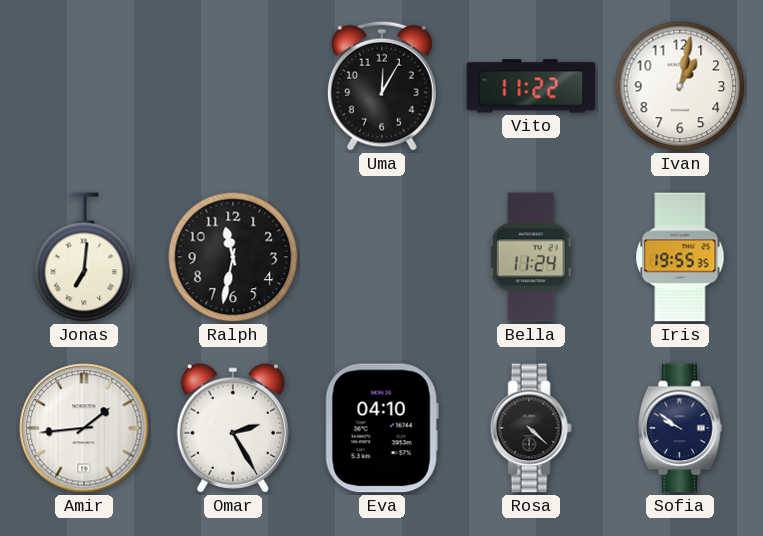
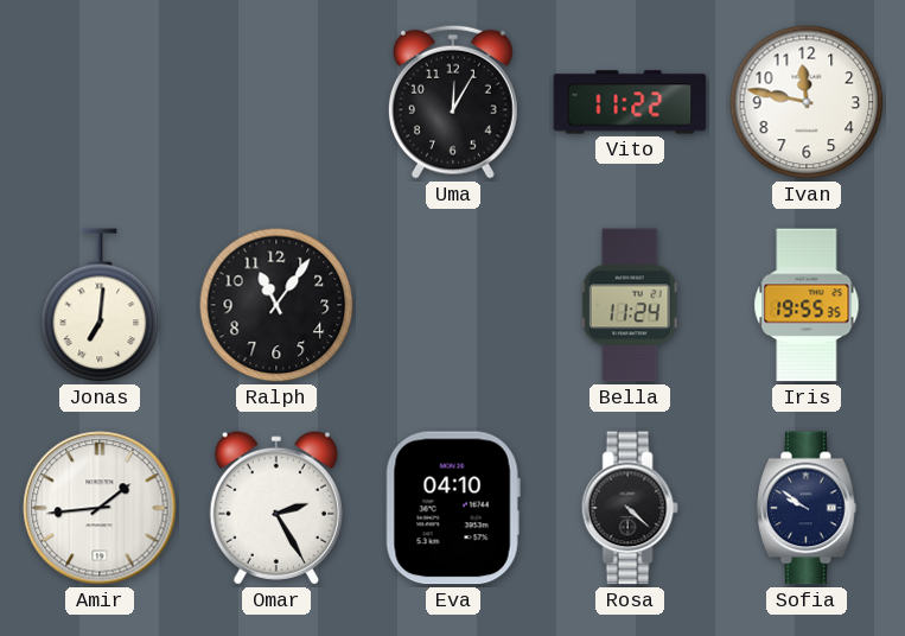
Ivan: 1:02 -> 11:47
Ralph: 11:32 -> 11:06
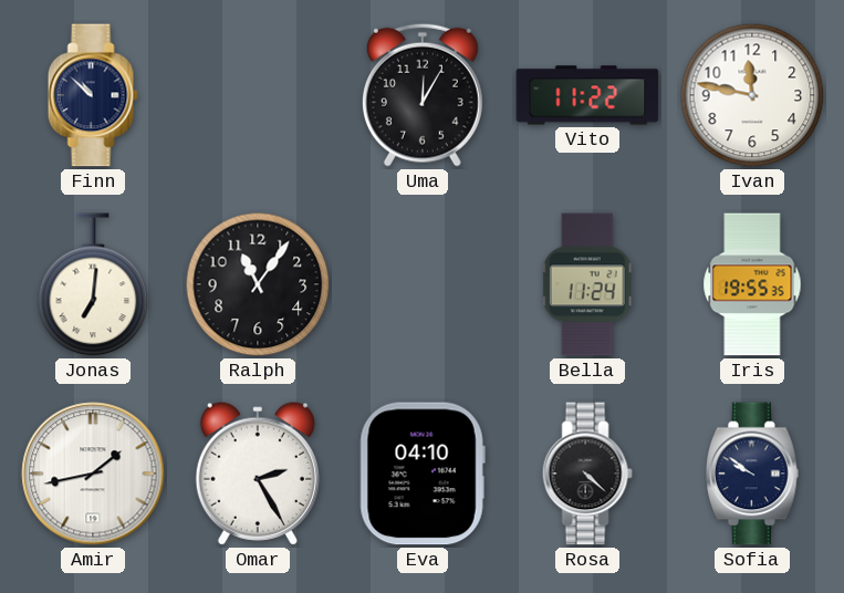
Finn: none -> 10:52
Amir: 1:44 -> 1:43
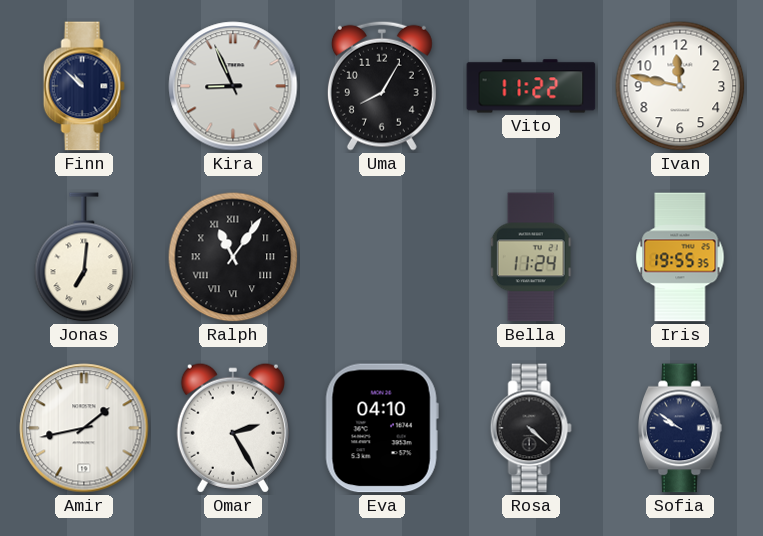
Kira: none -> 8:56
Uma: 12:05 -> 8:05
Ralph numerals: Arabic -> Roman
